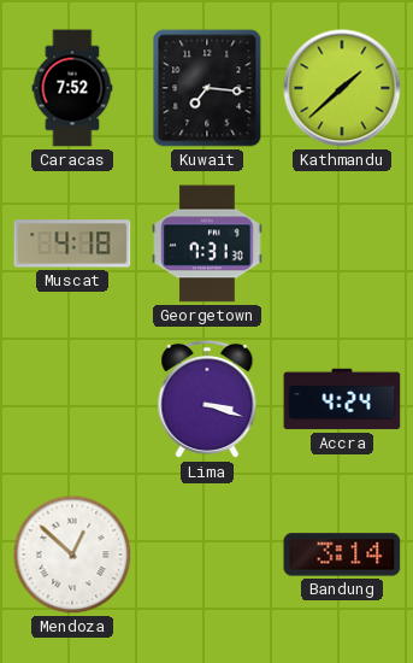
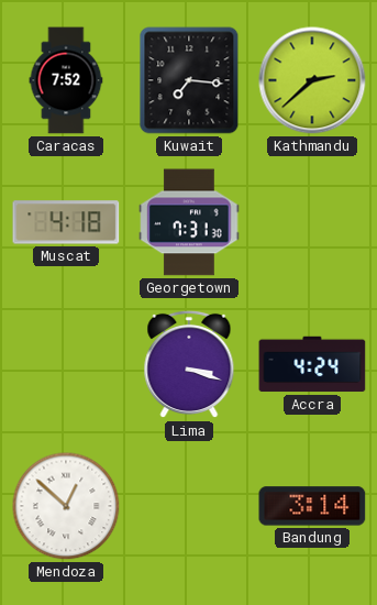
Kathmandu: 1:38 -> 2:38
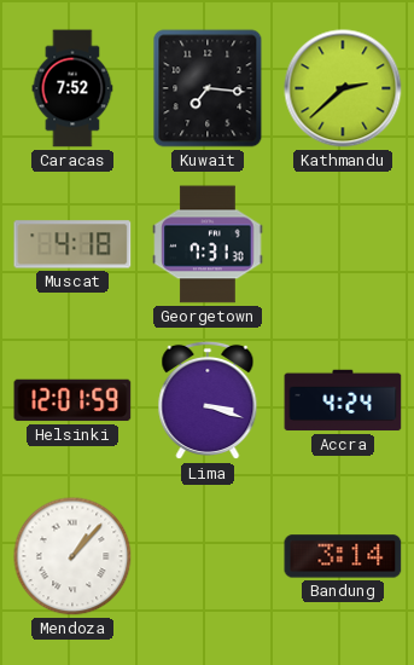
Helsinki: none -> 12:01
Mendoza: 12:52 -> 1:07
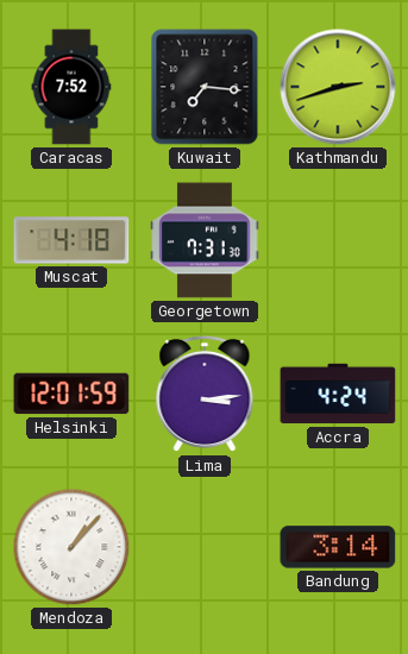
Kathmandu: 2:38 -> 2:42
Lima: 3:18 -> 3:14
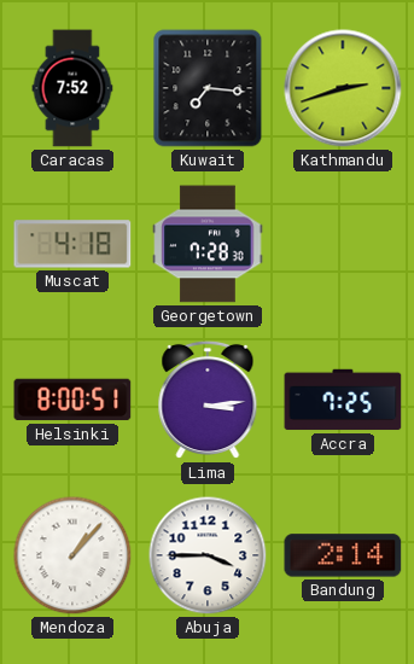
Georgetown: 7:31 -> 7:28
Helsinki: 12:01 -> 8:00
Accra: 4:24 -> 7:25
Abuja: none -> 3:45
Bandung: 3:14 -> 2:14
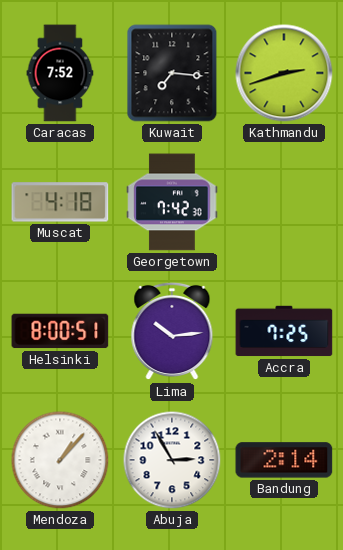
Georgetown: 7:28 -> 7:42
Lima: 3:14 -> 10:14
Abuja: 3:45 -> 2:55
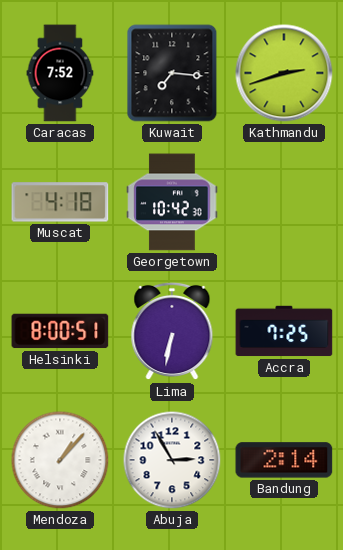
Georgetown: 7:42 -> 10:42
Lima: 10:14 -> 6:32
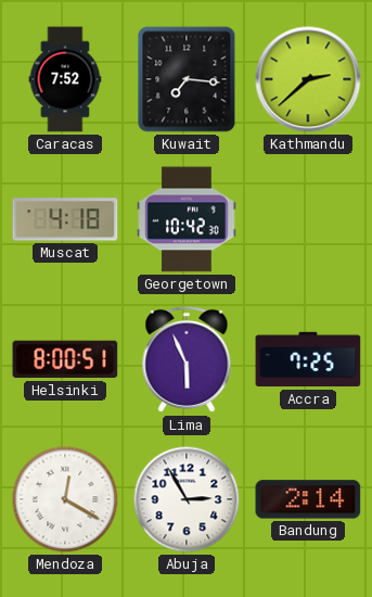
Kathmandu: 2:42 -> 2:38
Lima: 6:32 -> 5:56
Mendoza: 1:07 -> 12:20
